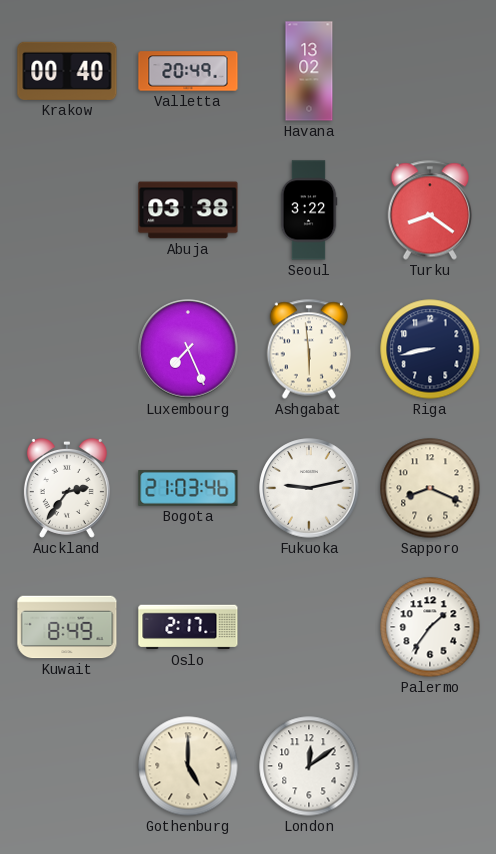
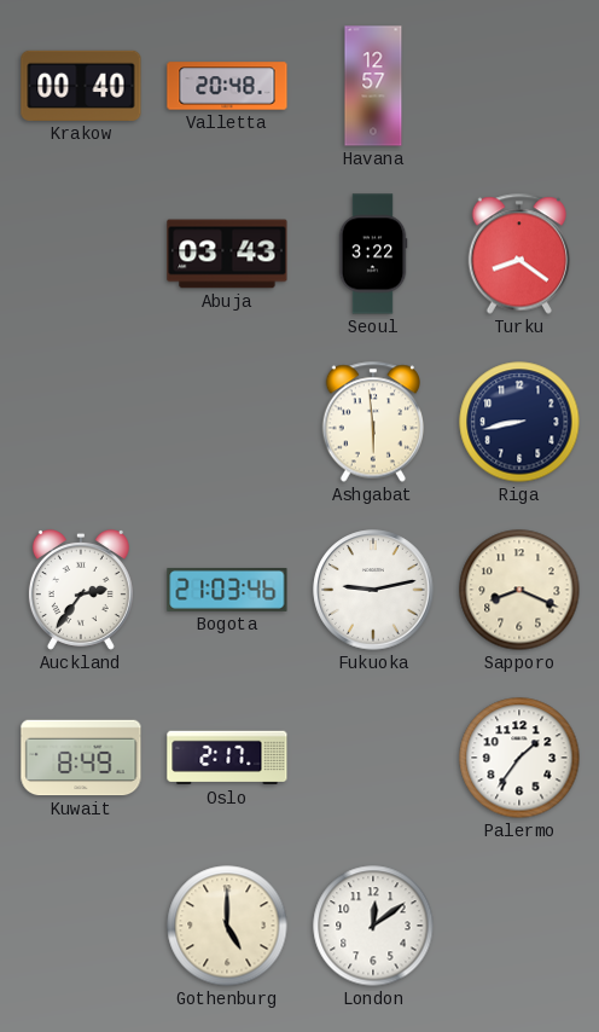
Valletta: 20:49 -> 20:48
Havana: 13:02 -> 12:57
Abuja: 03:38 -> 03:43
Luxembourg: 7:26 -> none
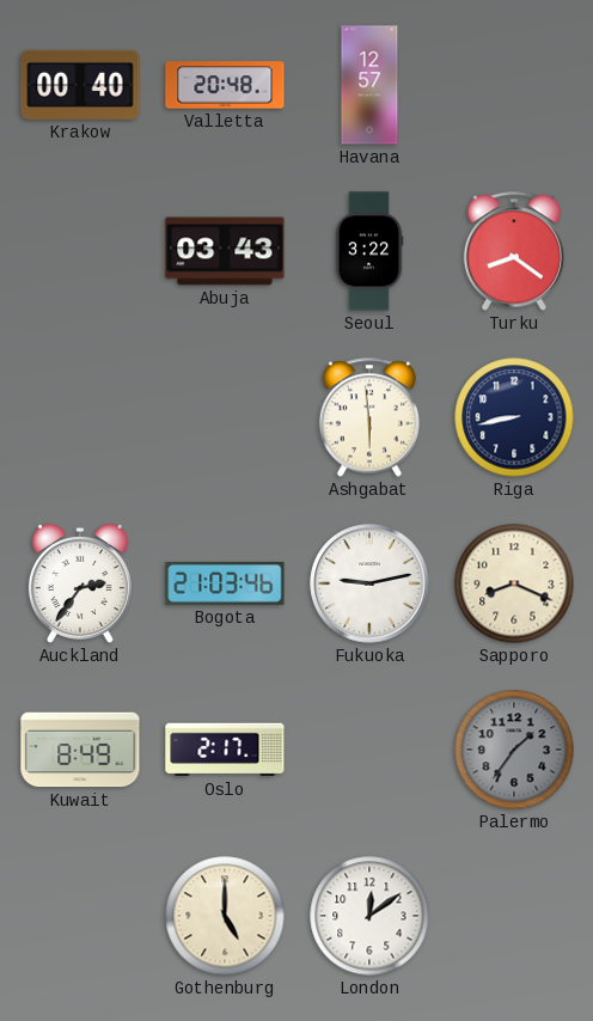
Palermo dial: white -> grey
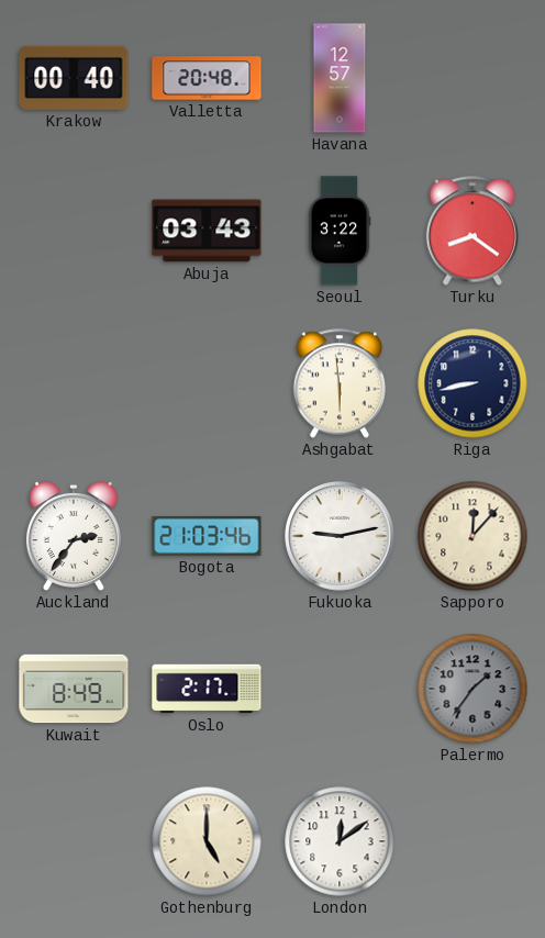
Sapporo: 8:19 -> 12:07
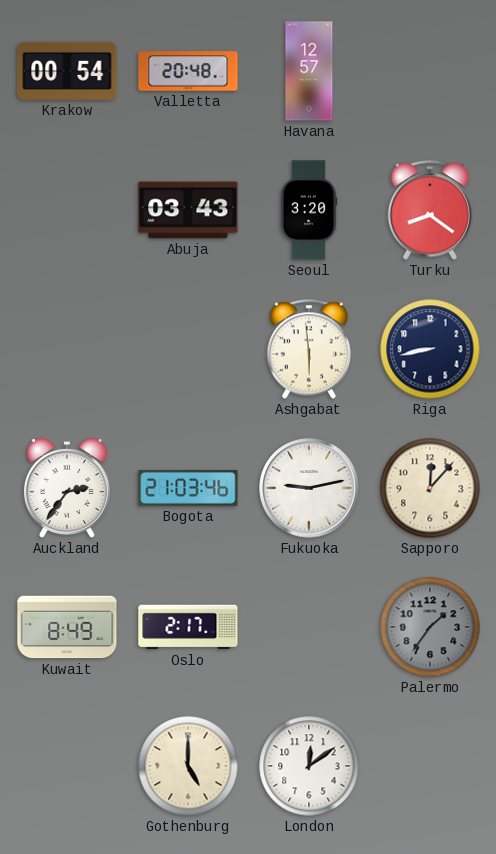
Krakow: 00:40 -> 00:54
Seoul: 3:22 -> 3:20
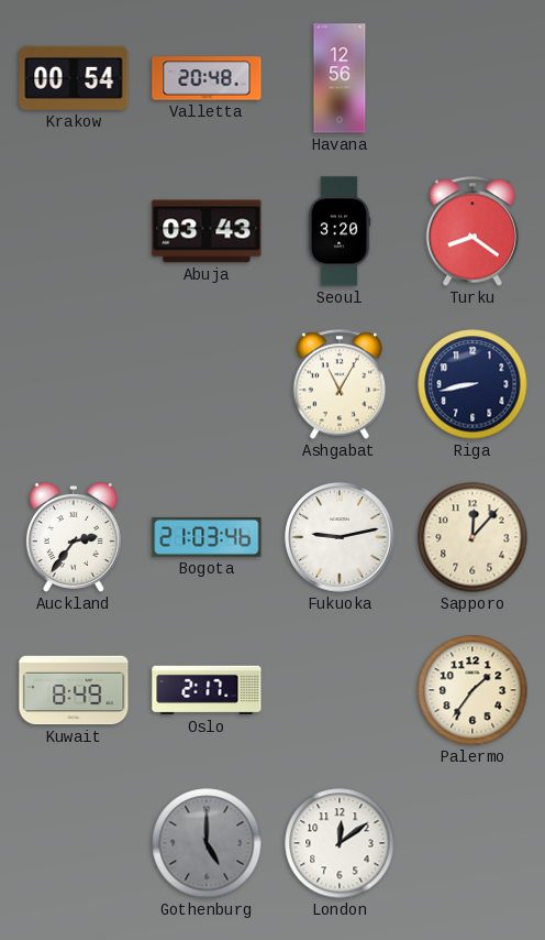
Havana: 12:57 -> 12:56
Ashgabat: 5:59 -> 11:05
Palermo dial: grey -> cream
Gothenburg dial: cream -> grey
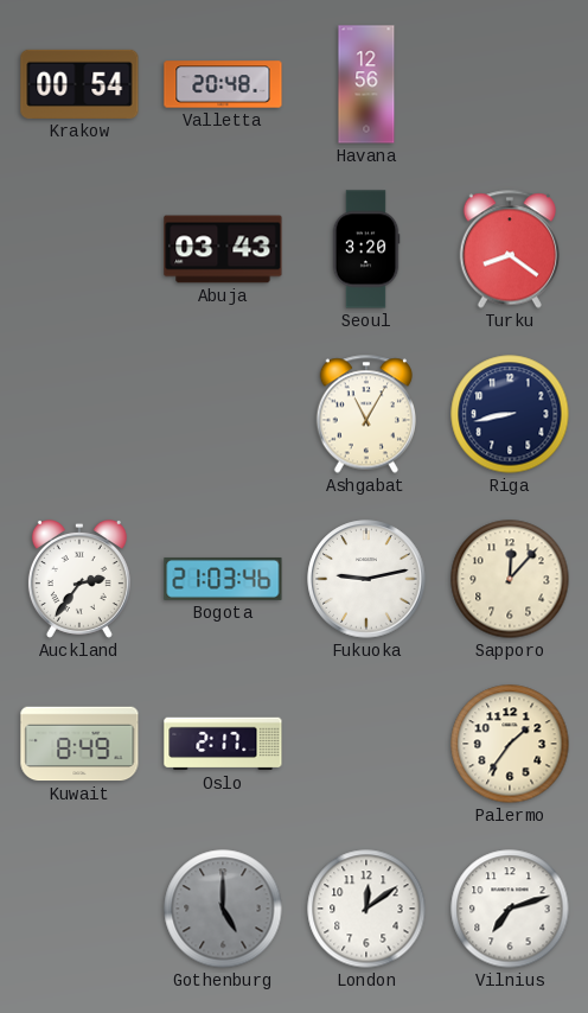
Vilnius: none -> 7:12
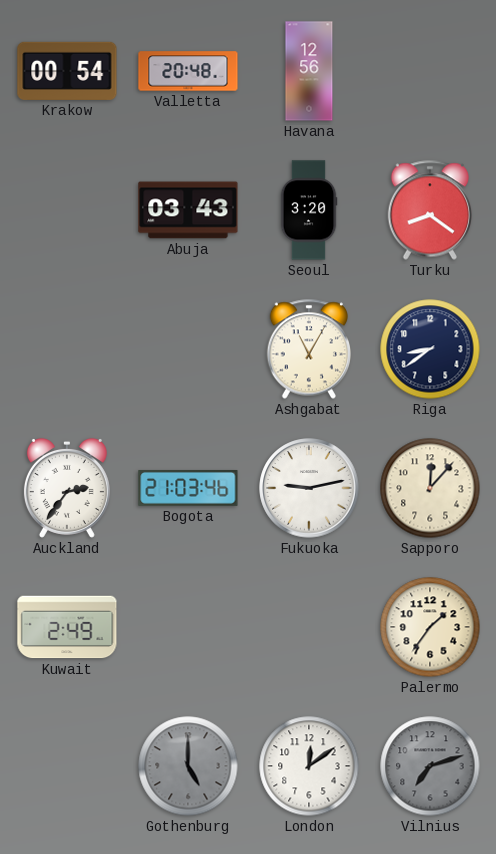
Riga: 8:43 -> 8:39
Kuwait: 8:49 -> 2:49
Oslo: 2:17 -> none
Vilnius dial: white -> grey
